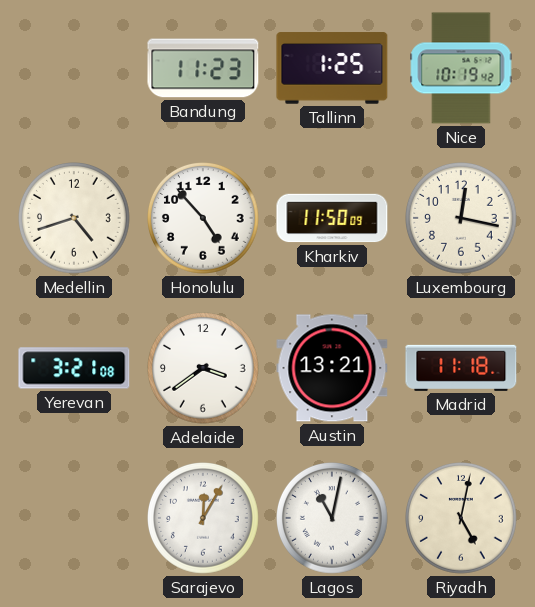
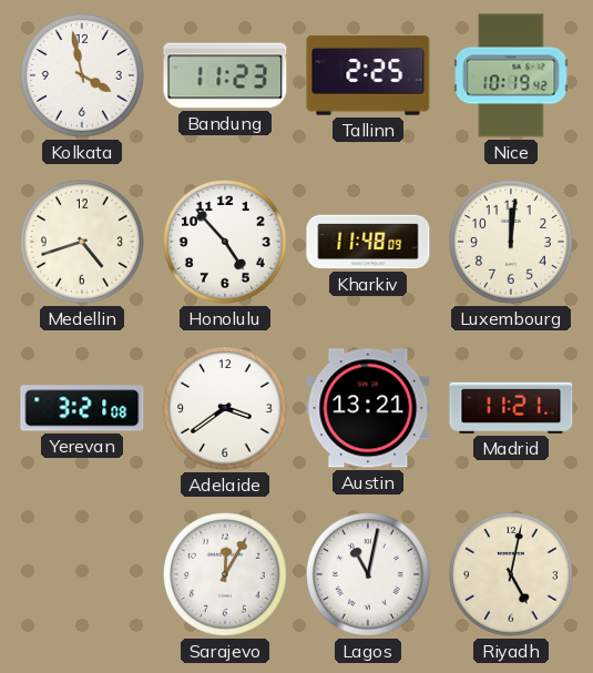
Kolkata: none -> 3:58
Tallinn: 1:25 -> 2:25
Kharkiv: 11:50 -> 11:48
Luxembourg: 12:17 -> 12:01
Madrid: 11:18 -> 11:21
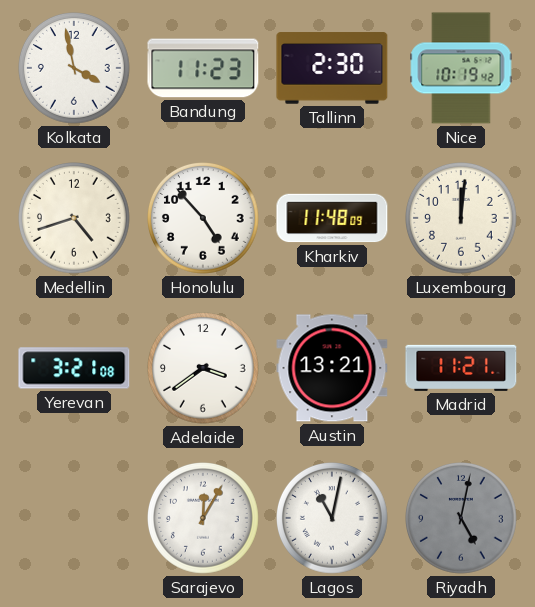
Tallinn: 2:25 -> 2:30
Riyadh dial: cream -> grey
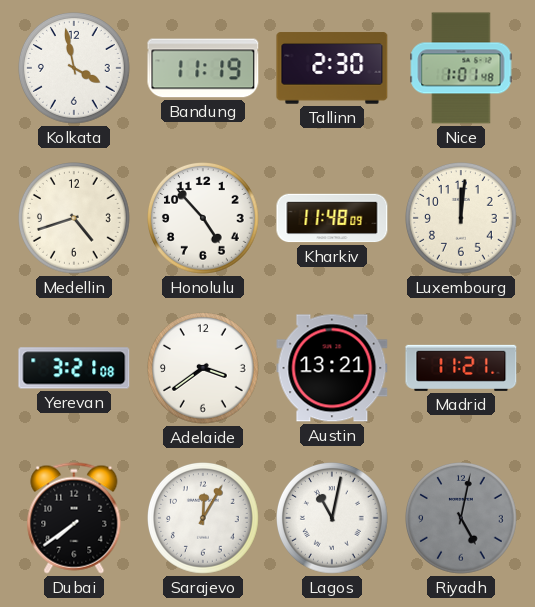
Bandung: 11:23 -> 11:19
Nice: 10:19 -> 1:01
Dubai: none -> 7:39
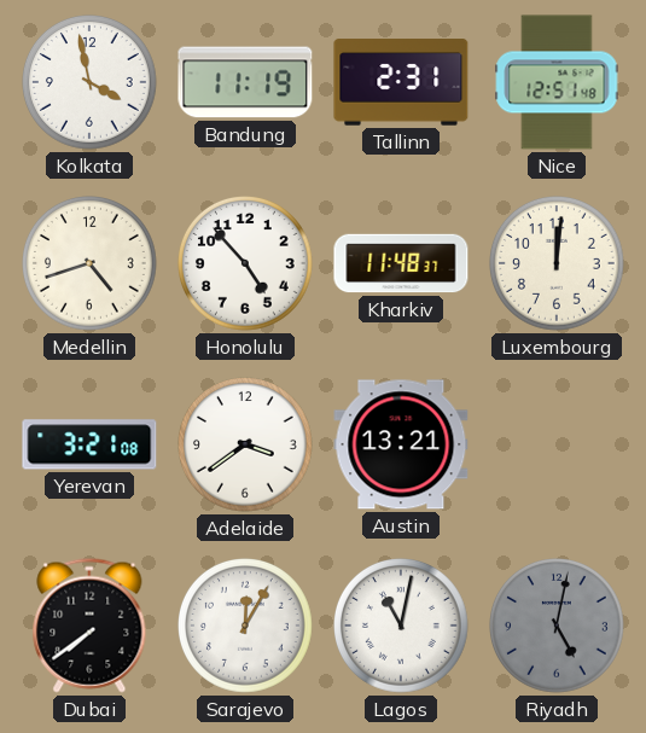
Tallinn: 2:30 -> 2:31
Nice: 1:01 -> 12:51
Kharkiv: 11:48:09 -> 11:48:37
Madrid: 11:21 -> none
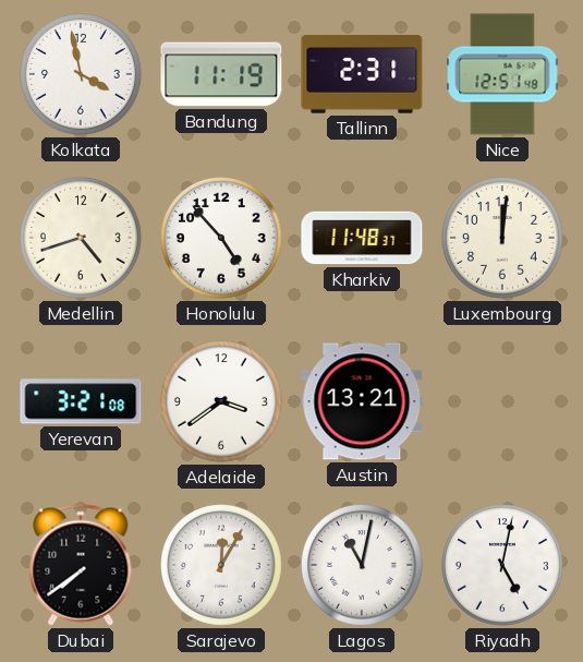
Riyadh dial: grey -> white
